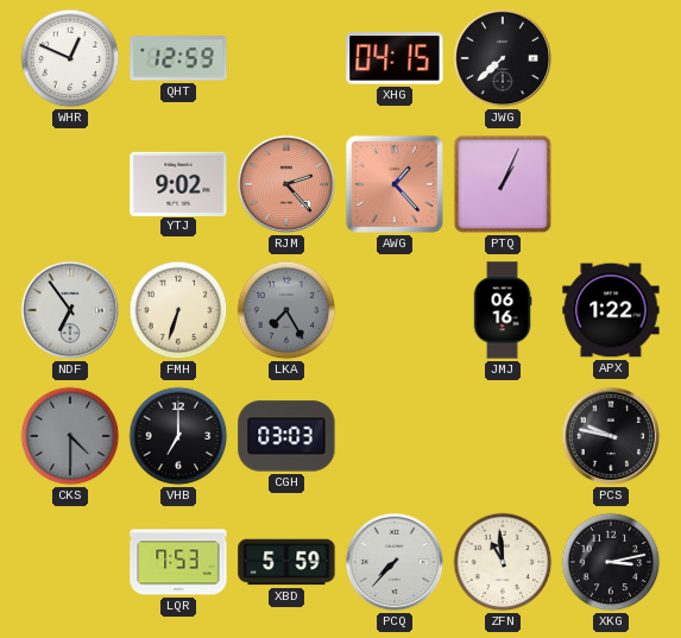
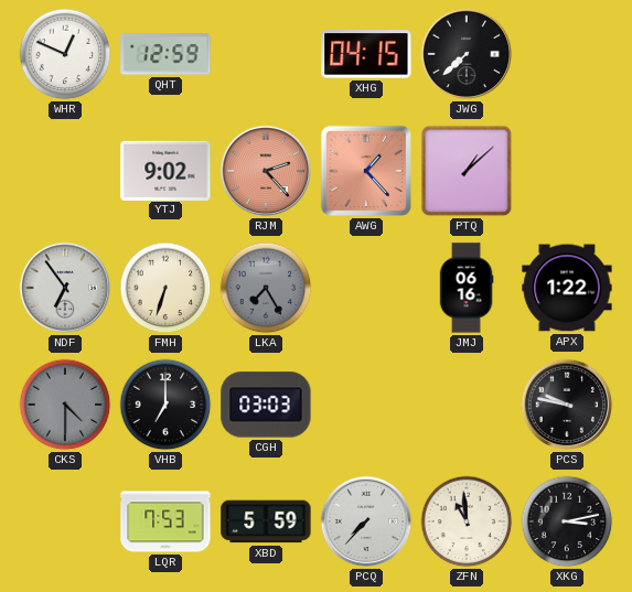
PTQ: 1:04 -> 1:08
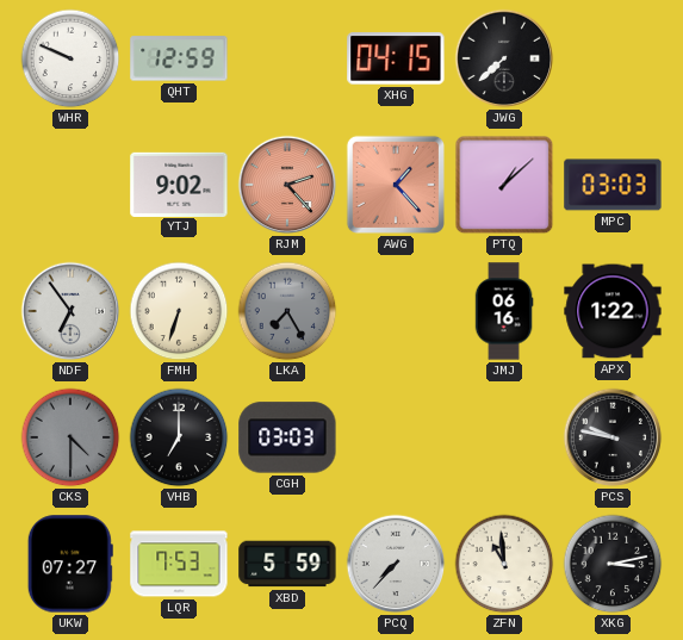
WHR: 12:49 -> 9:49
MPC: none -> 03:03
UKW: none -> 07:27
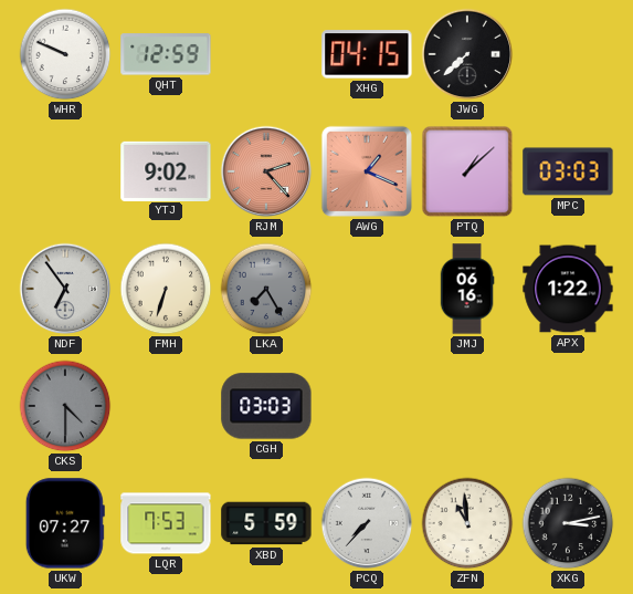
AWG: 1:23 -> 1:19
VHB: 7:00 -> none
PCS: 9:47 -> none
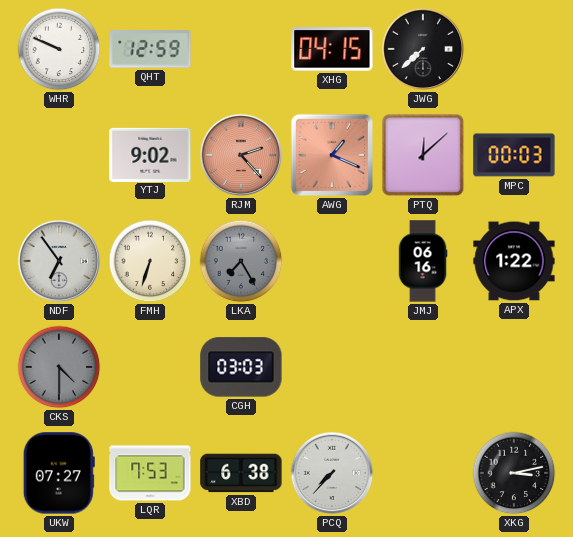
PTQ: 1:08 -> 12:08
MPC: 03:03 -> 00:03
XBD: 5:59 -> 6:38
ZFN: 10:59 -> none
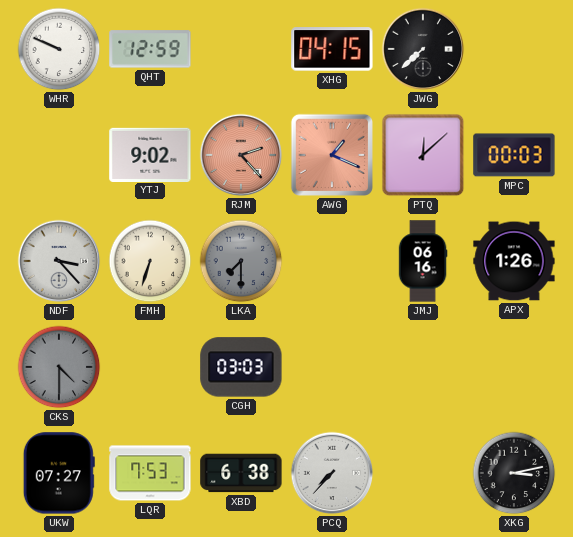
NDF: 6:54 -> 3:23
LKA: 7:25 -> 7:30
APX: 1:22 -> 1:26
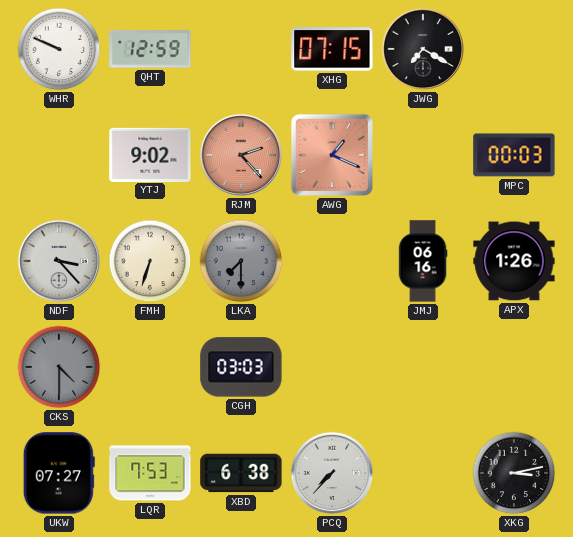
XHG: 04:15 -> 07:15
JWG: 7:38 -> 7:20
PTQ: 12:08 -> none
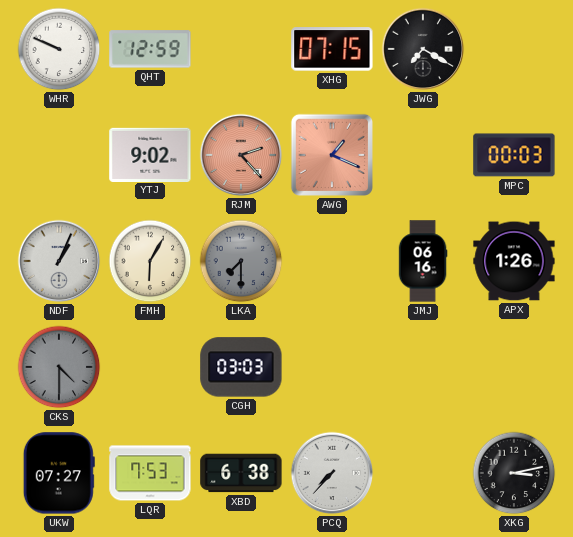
NDF: 3:23 -> 1:04
FMH: 6:33 -> 6:05
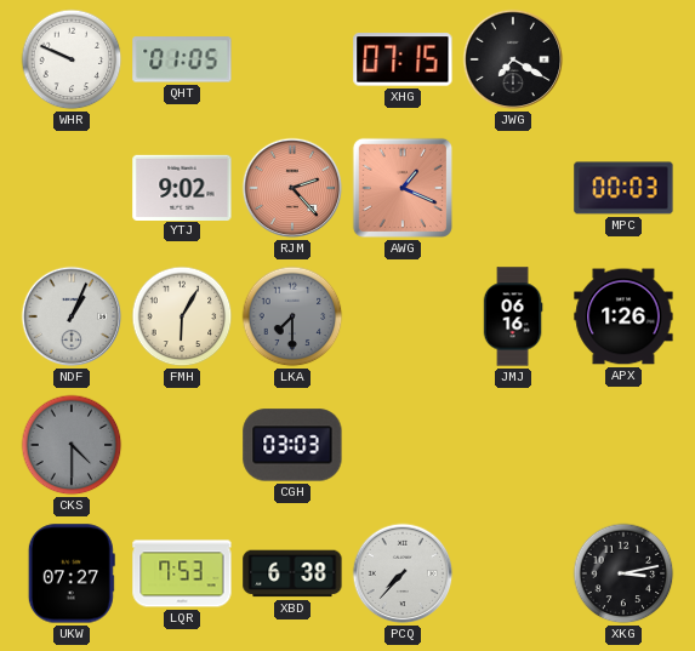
QHT: 12:59 -> 01:05
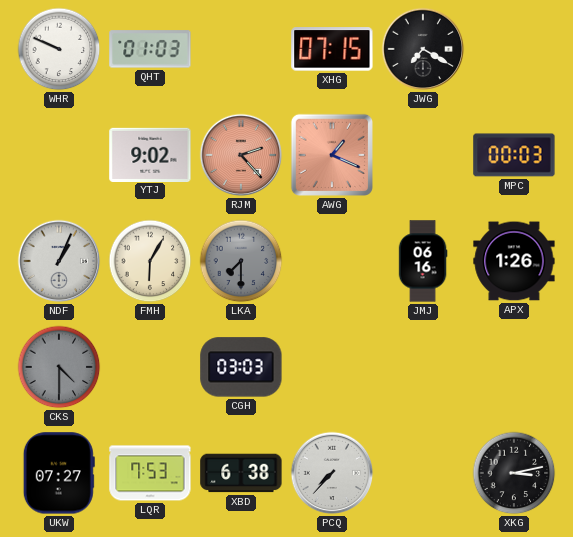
QHT: 01:05 -> 01:03
